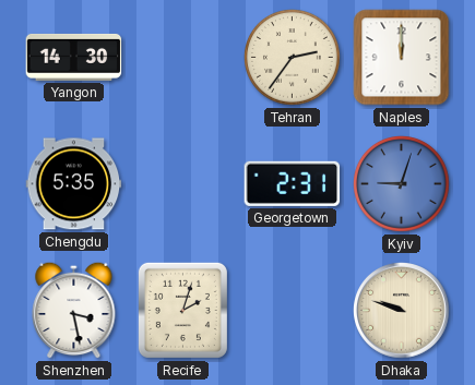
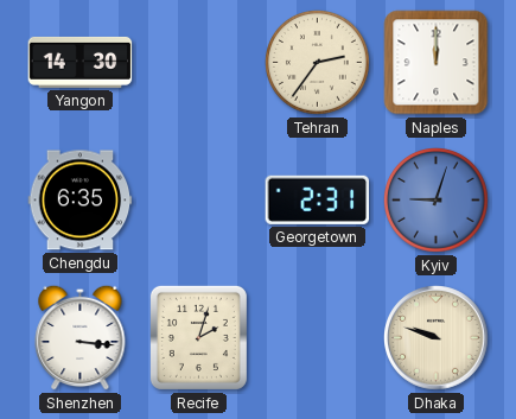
Chengdu: 5:35 -> 6:35
Shenzhen: 3:28 -> 3:16
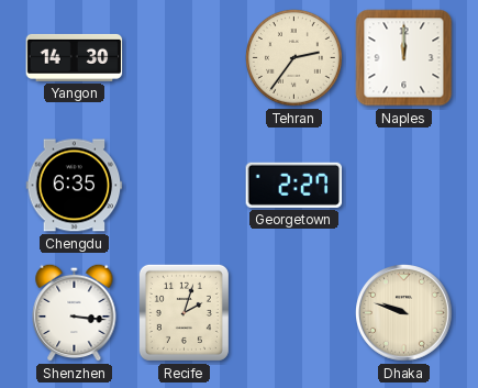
Georgetown: 2:31 -> 2:27
Kyiv: 9:03 -> none
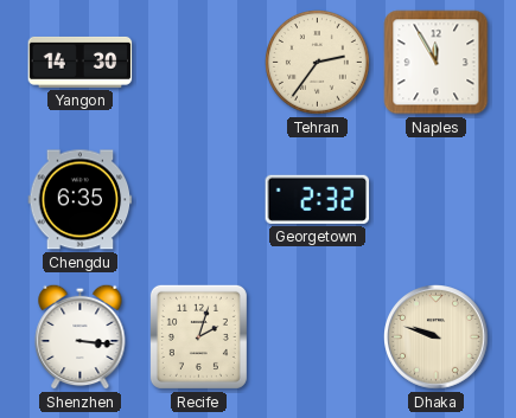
Naples: 12:00 -> 11:55
Georgetown: 2:27 -> 2:32
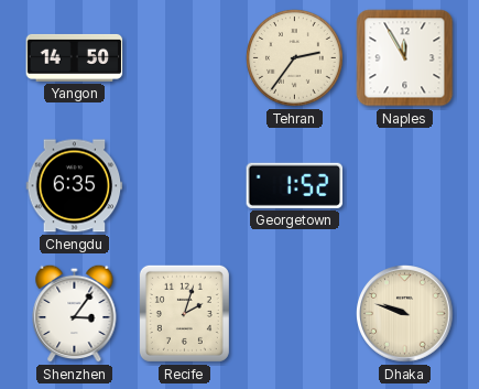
Yangon: 14:30 -> 14:50
Georgetown: 2:32 -> 1:52
Shenzhen: 3:16 -> 3:06
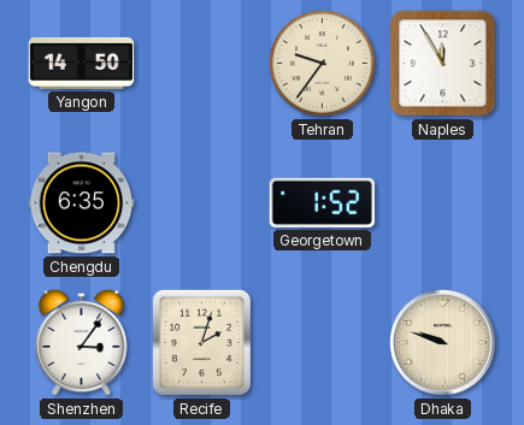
Tehran: 2:36 -> 9:36
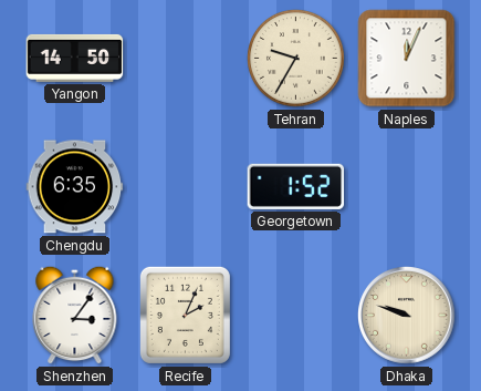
Tehran: 9:36 -> 9:35
Naples: 11:55 -> 12:04
Recife: 2:03 -> 2:04
